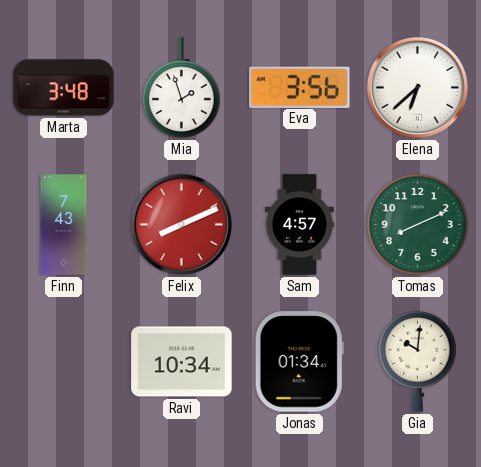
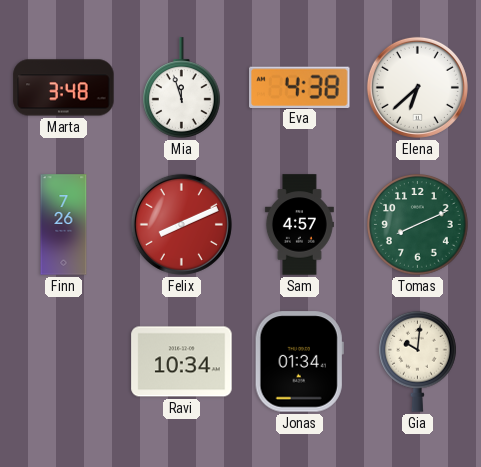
Mia: 1:57 -> 11:57
Eva: 3:56 -> 4:38
Finn: 7:43 -> 7:26
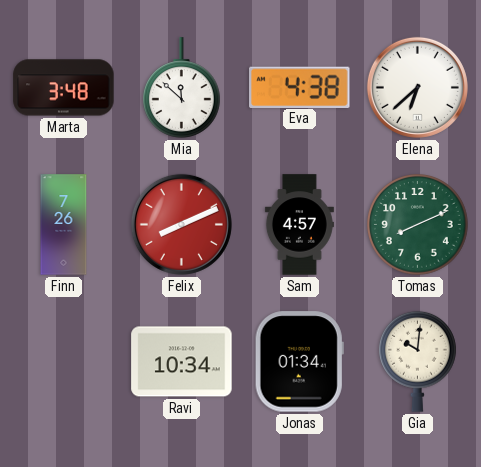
Mia: 11:57 -> 11:52
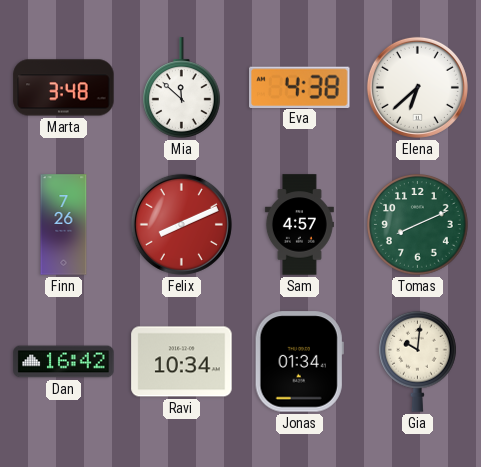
Dan: none -> 16:42
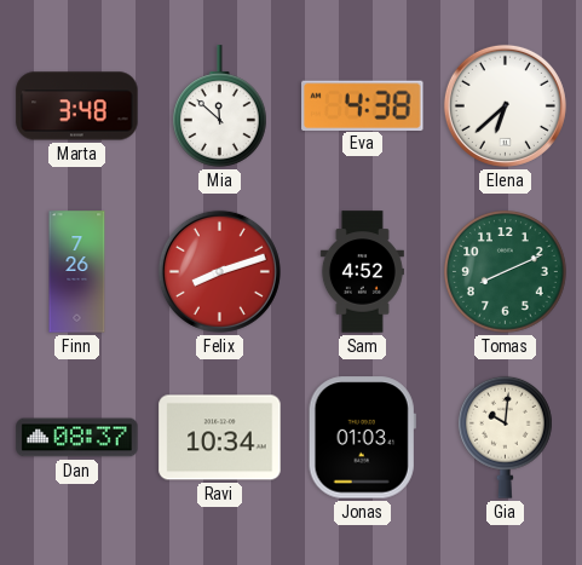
Felix: 8:11 -> 8:12
Sam: 4:57 -> 4:52
Dan: 16:42 -> 08:37
Jonas: 01:34 -> 01:03
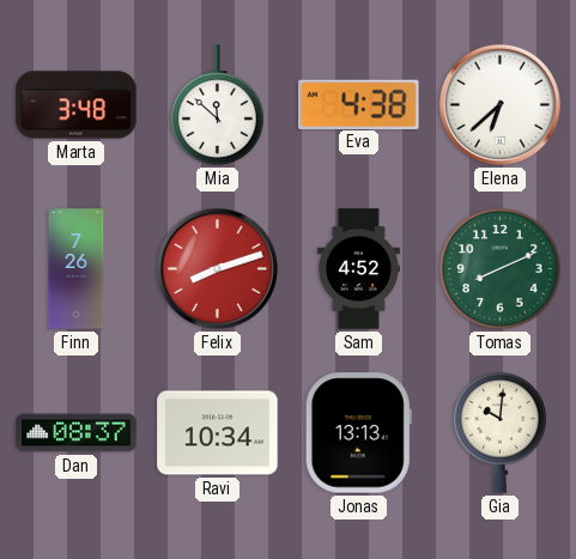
Jonas: 01:03 -> 13:13
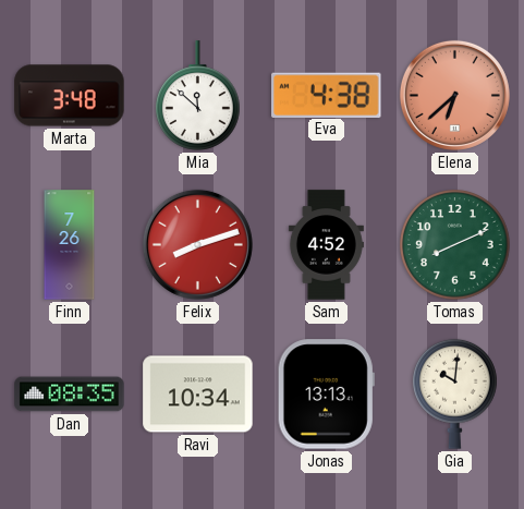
Elena dial: white -> salmon
Dan: 08:37 -> 08:35
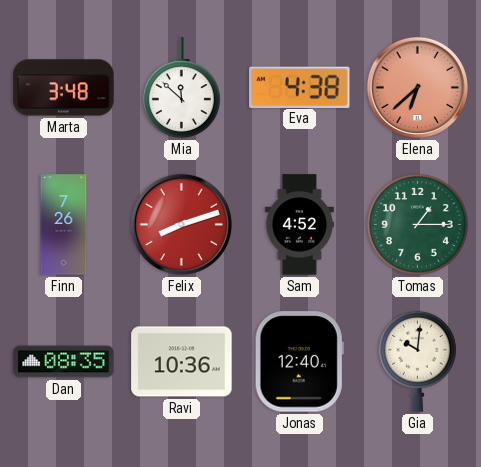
Tomas: 8:11 -> 1:15
Ravi: 10:34 -> 10:36
Jonas: 13:13 -> 12:40
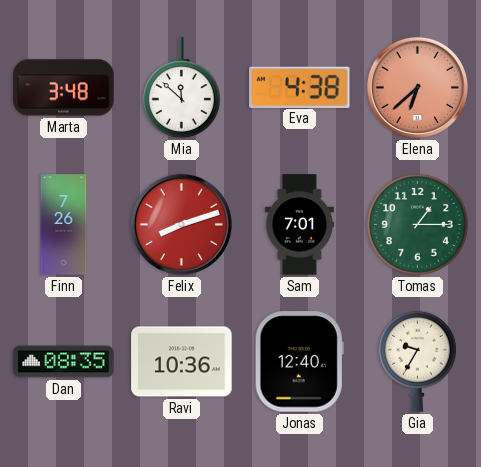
Sam: 4:52 -> 7:01
Gia: 10:01 -> 9:35
